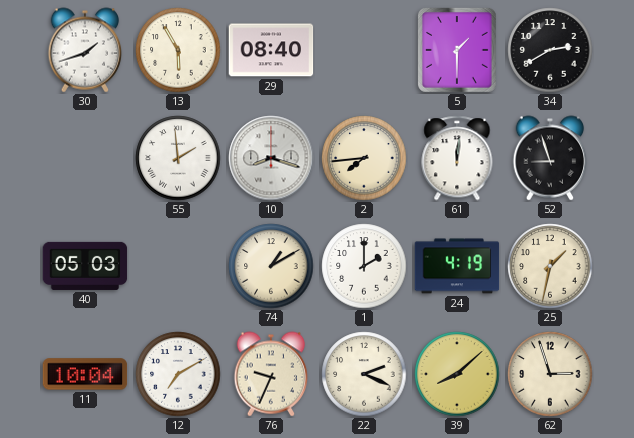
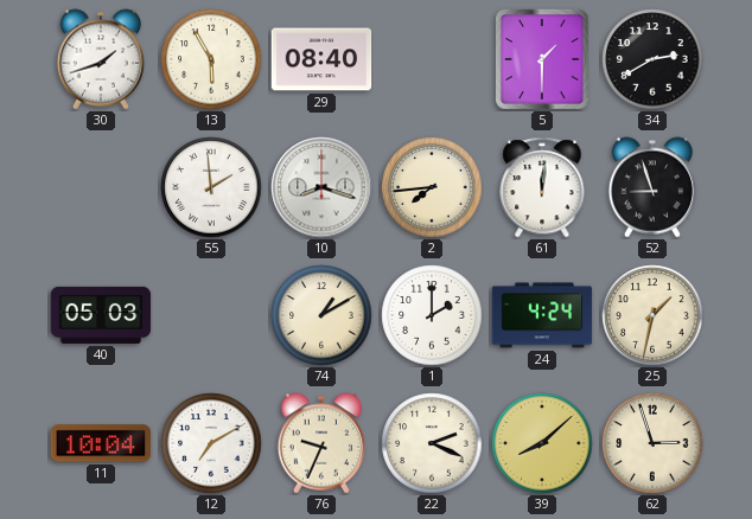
24: 4:19 -> 4:24
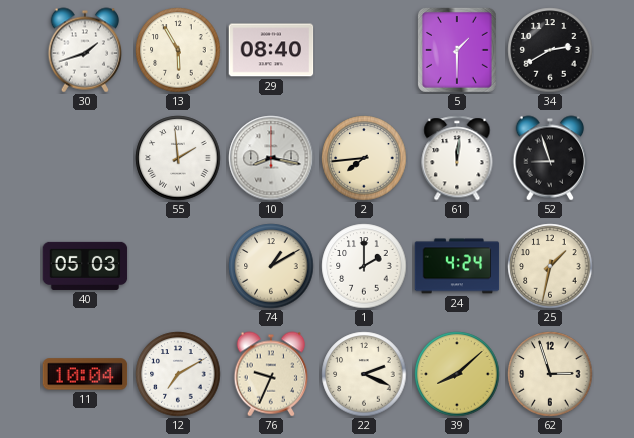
10: 8:18 -> 8:17
